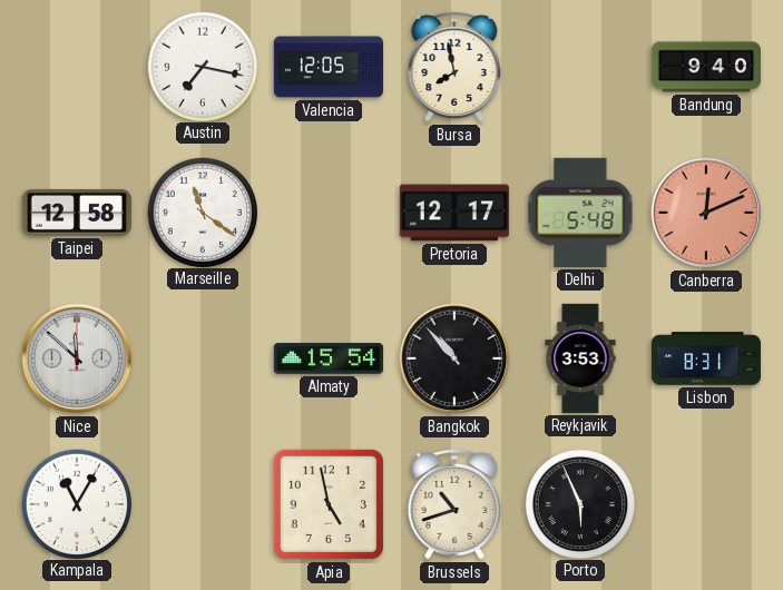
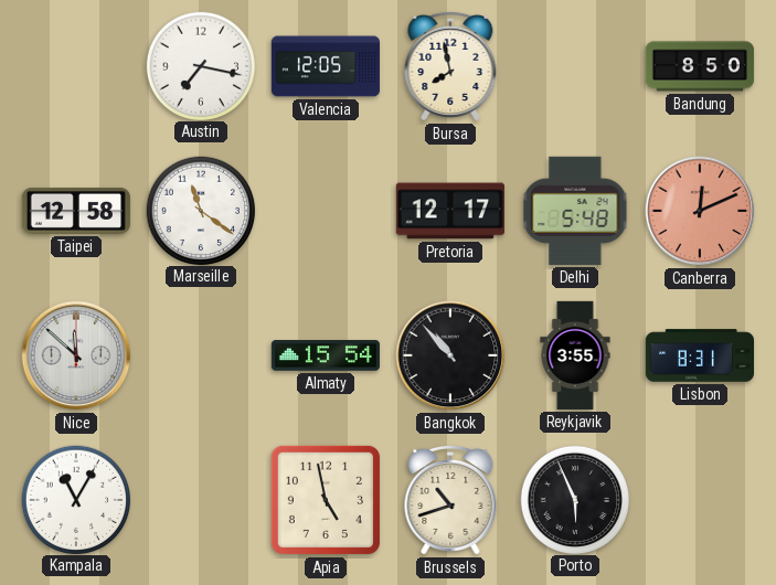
Bandung: 9:40 -> 8:50
Reykjavik: 3:53 -> 3:55
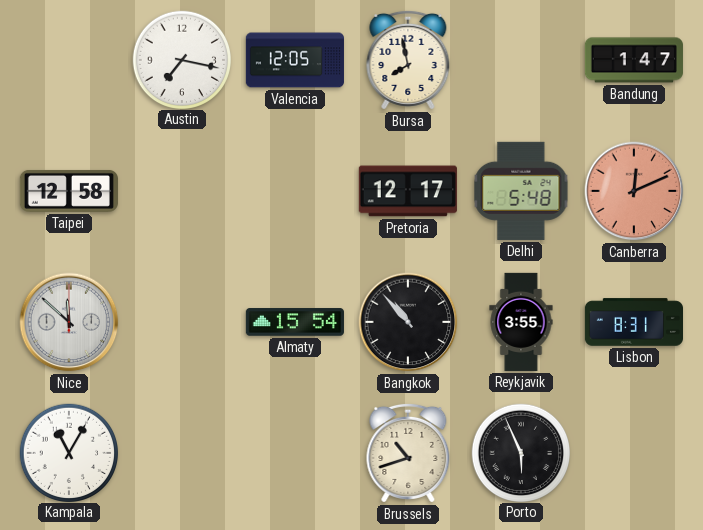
Bandung: 8:50 -> 1:47
Marseille: 11:21 -> none
Apia: 4:58 -> none
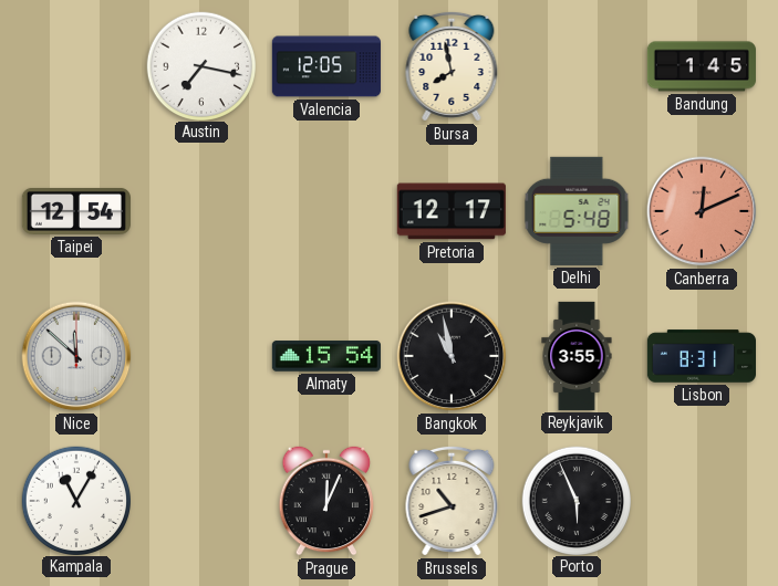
Bandung: 1:47 -> 1:45
Taipei: 12:58 -> 12:54
Bangkok: 10:53 -> 10:58
Prague: none -> 12:04
